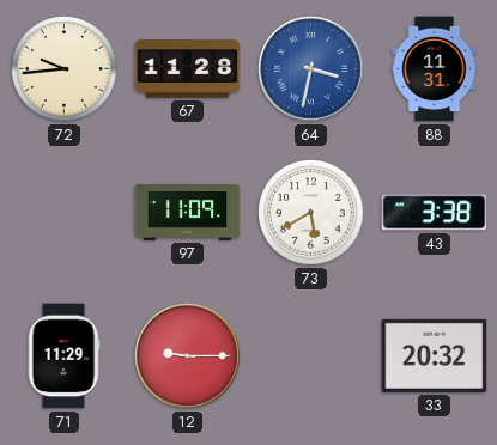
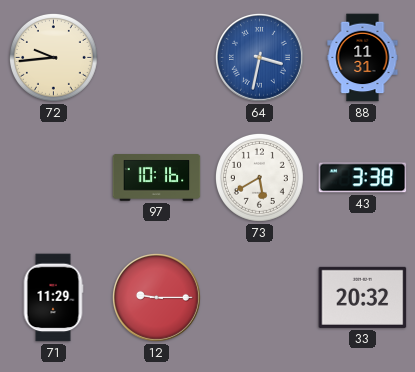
67: 11:28 -> none
97: 11:09 -> 10:16
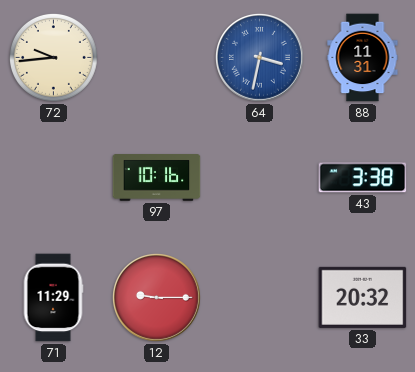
73: 5:40 -> none
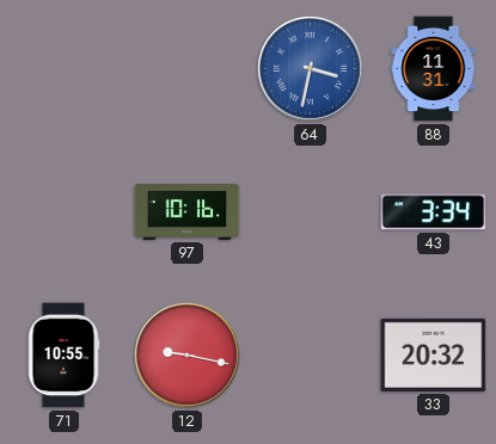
72: 9:44 -> none
43: 3:38 -> 3:34
71: 11:29 -> 10:55
12: 9:15 -> 9:17
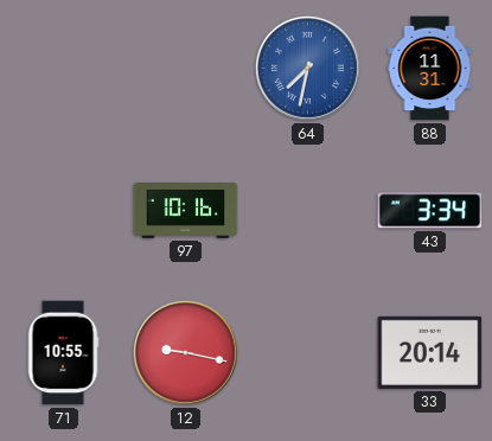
64: 3:32 -> 7:32
33: 20:32 -> 20:14
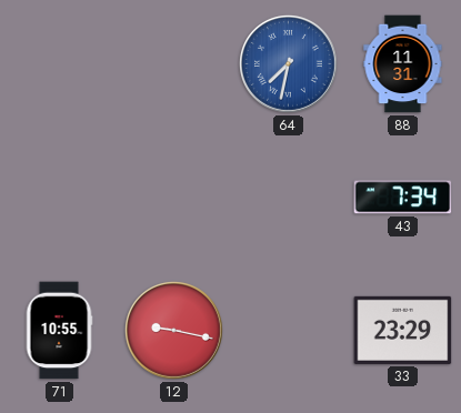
97: 10:16 -> none
43: 3:34 -> 7:34
33: 20:14 -> 23:29
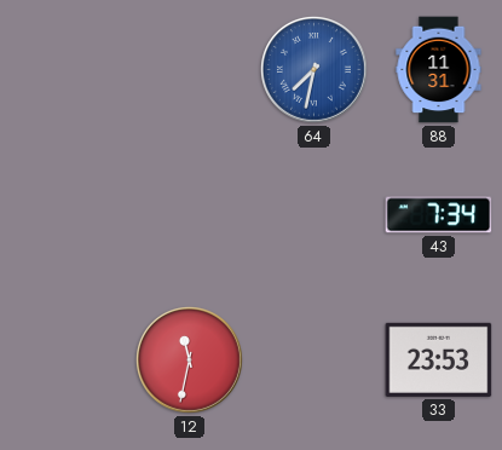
71: 10:55 -> none
12: 9:17 -> 11:32
33: 23:29 -> 23:53
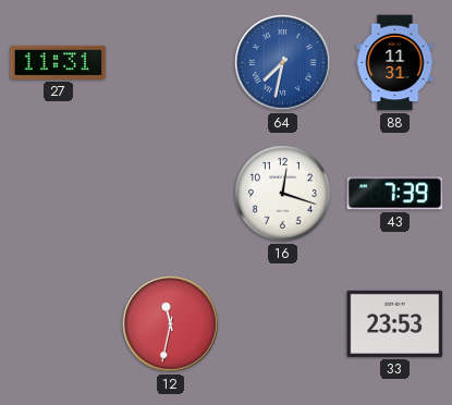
27: none -> 11:31
16: none -> 12:18
43: 7:34 -> 7:39
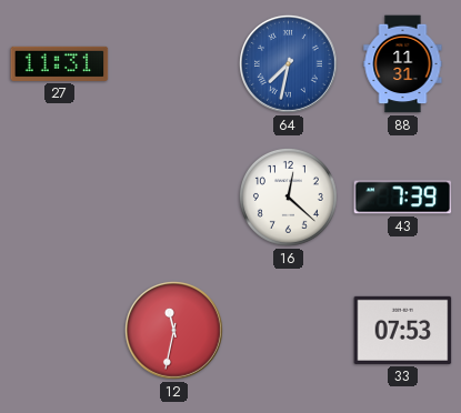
16: 12:18 -> 12:22
33: 23:53 -> 07:53
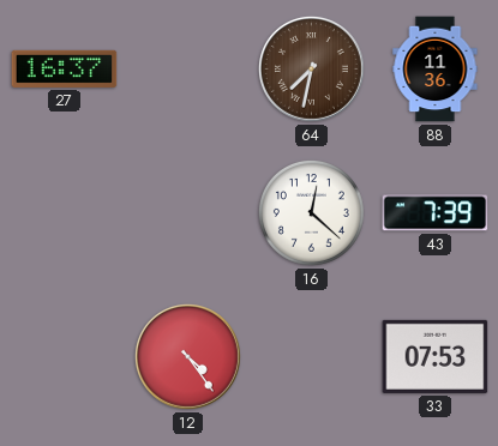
27: 11:31 -> 16:37
64 dial: blue -> brown
88: 11:31 -> 11:36
12: 11:32 -> 4:24
